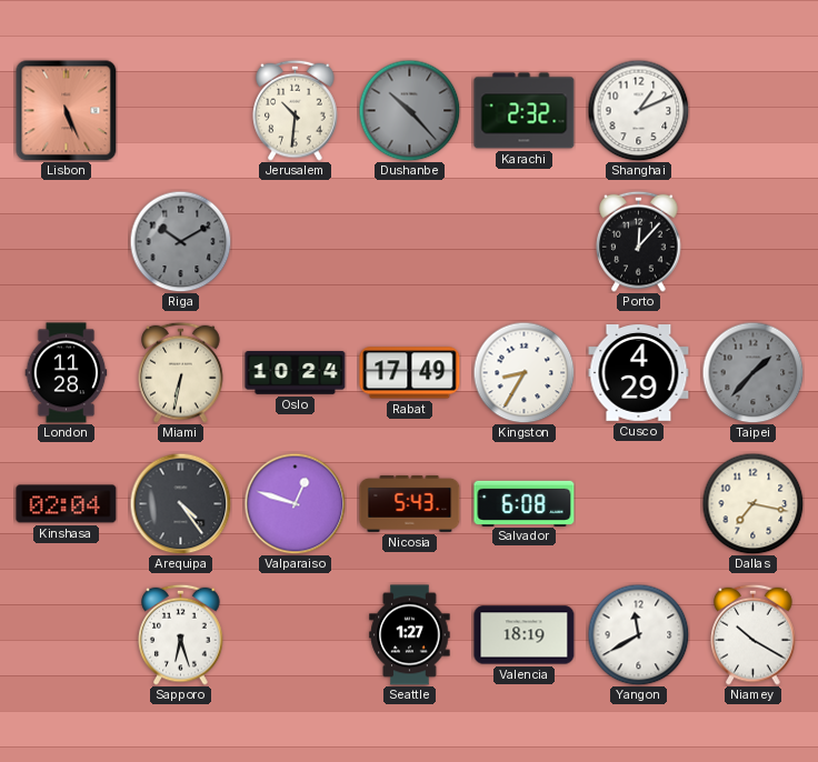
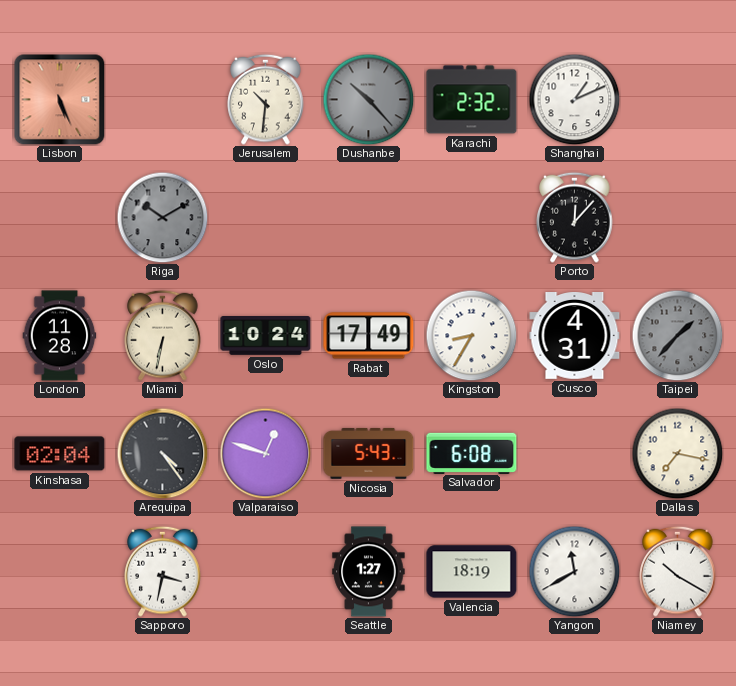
Cusco: 4:29 -> 4:31
Sapporo: 6:27 -> 3:32
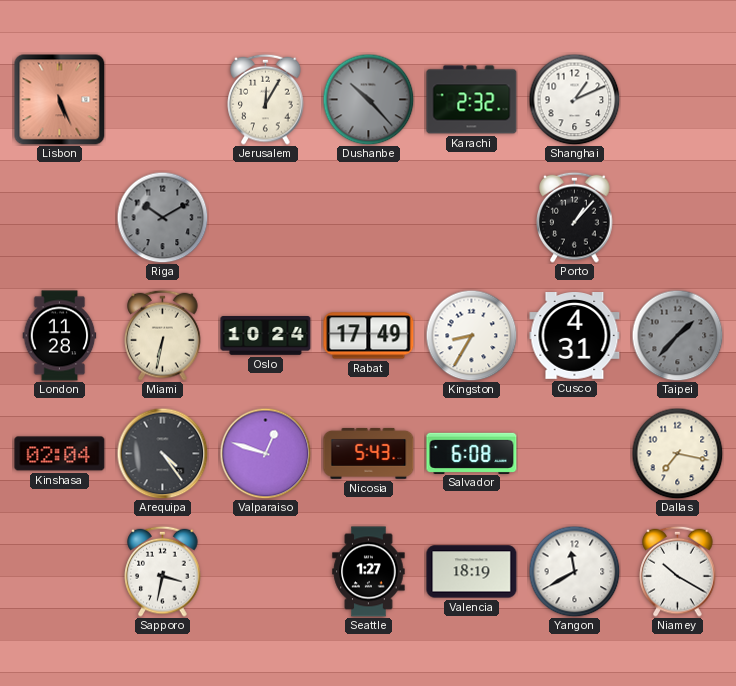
Jerusalem: 10:31 -> 12:05
Porto: 12:07 -> 1:07
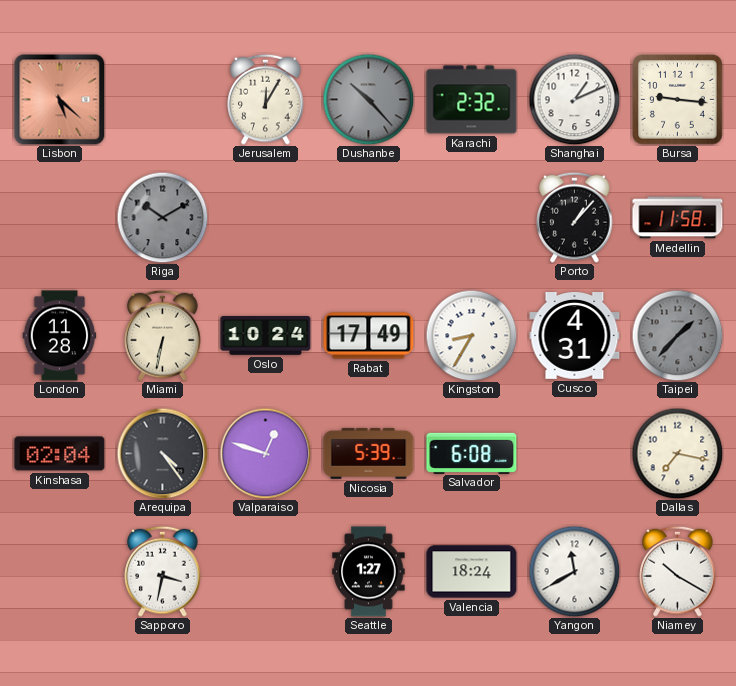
Lisbon: 5:26 -> 5:22
Bursa: none -> 9:16
Medellin: none -> 11:58
Nicosia: 5:43 -> 5:39
Valencia: 18:19 -> 18:24
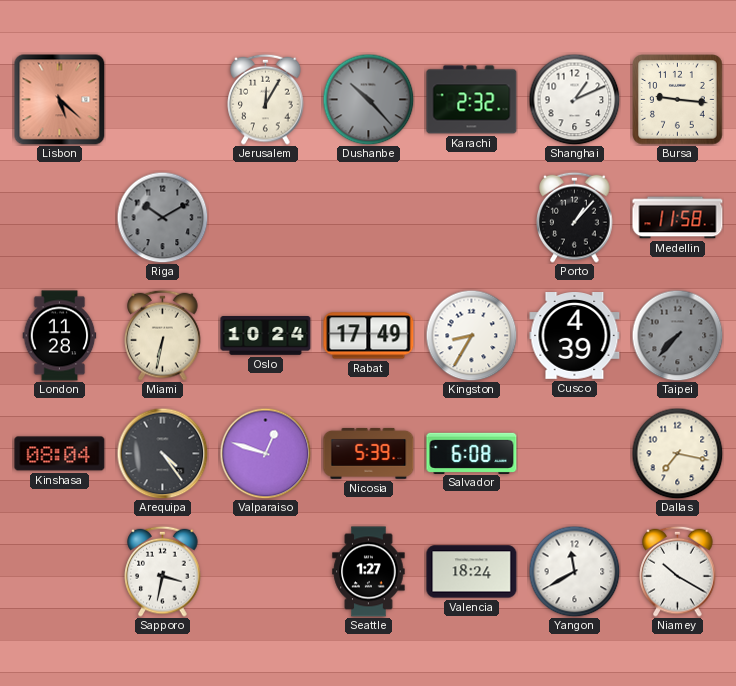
Cusco: 4:31 -> 4:39
Taipei: 1:37 -> 7:37
Kinshasa: 02:04 -> 08:04
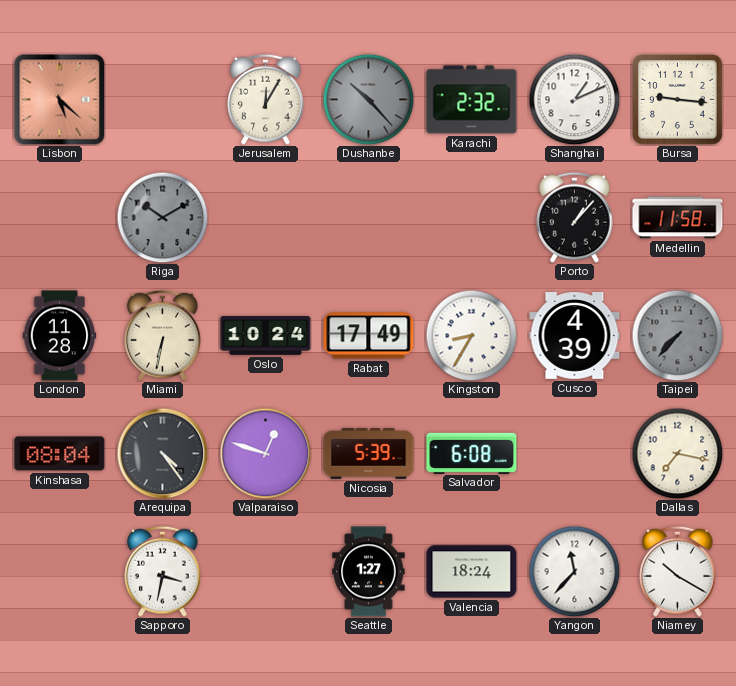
Yangon: 11:40 -> 11:37
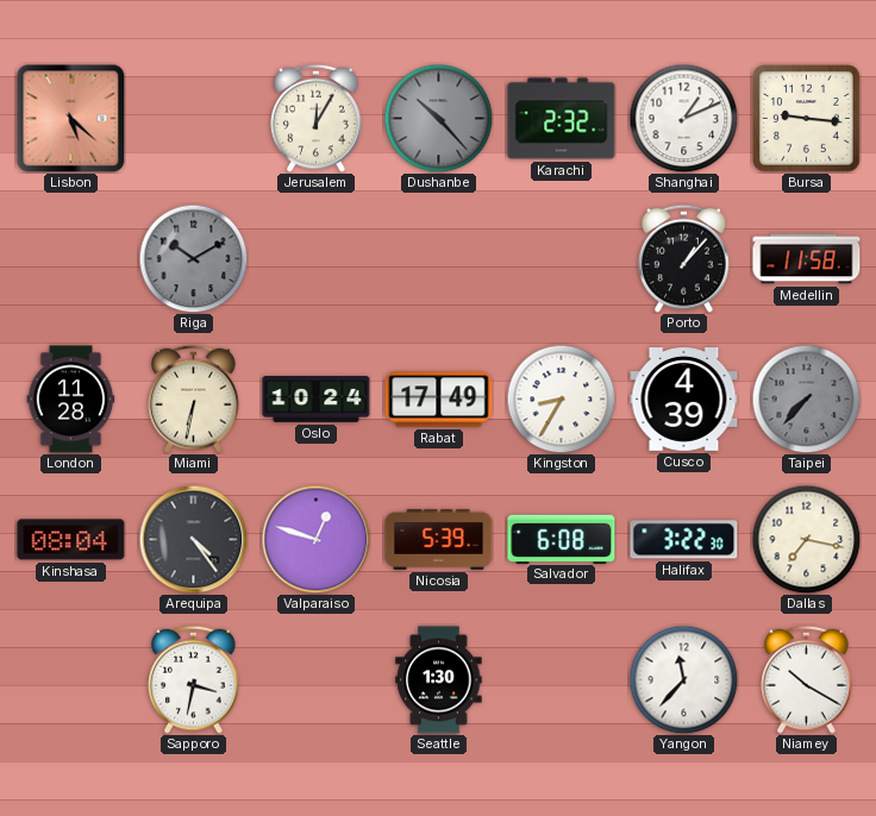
Halifax: none -> 3:22
Seattle: 1:27 -> 1:30
Valencia: 18:24 -> none
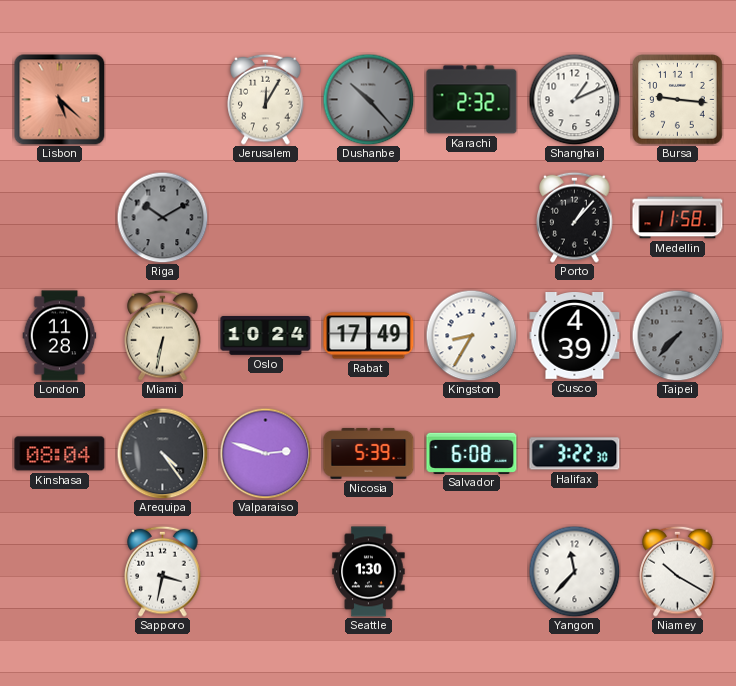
Valparaiso: 12:48 -> 2:48
Dallas: 7:17 -> none
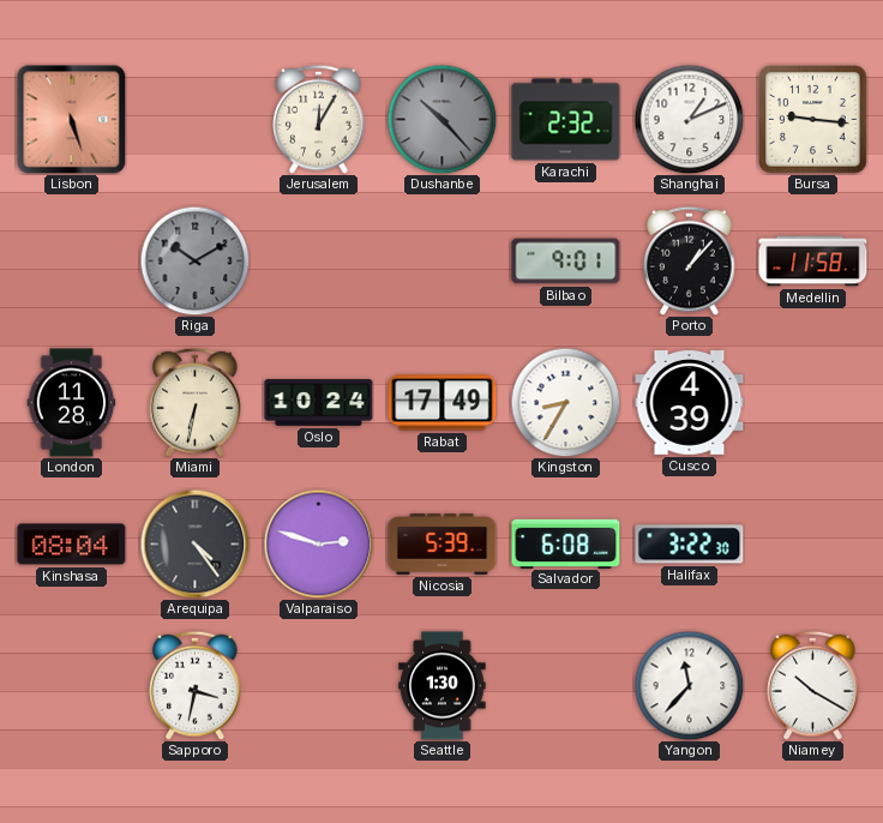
Lisbon: 5:22 -> 5:27
Bilbao: none -> 9:01
Taipei: 7:37 -> none
